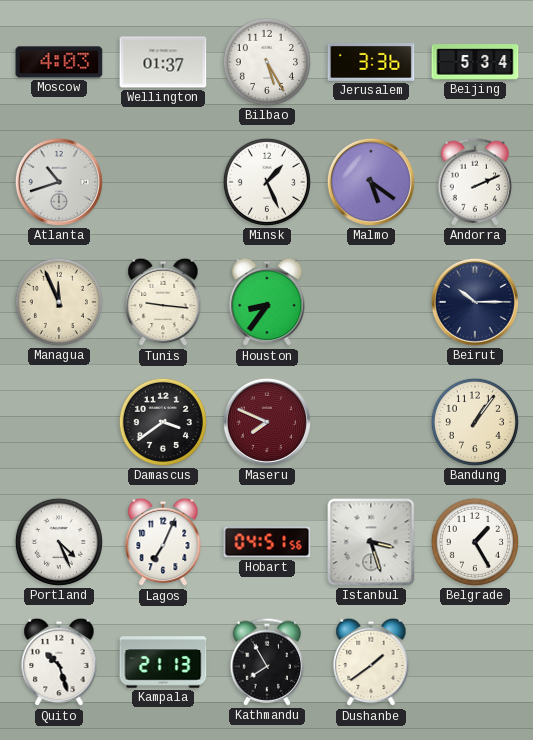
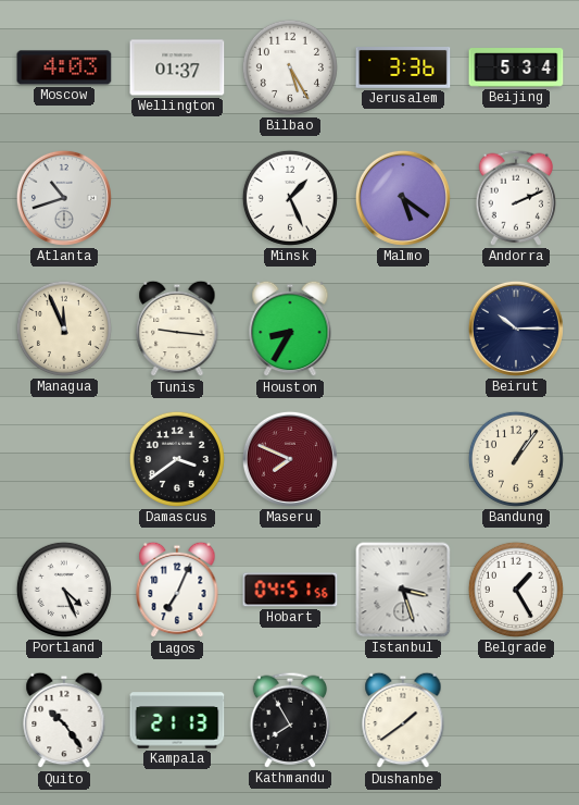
Houston: 8:36 -> 8:35
Quito: 10:27 -> 10:24
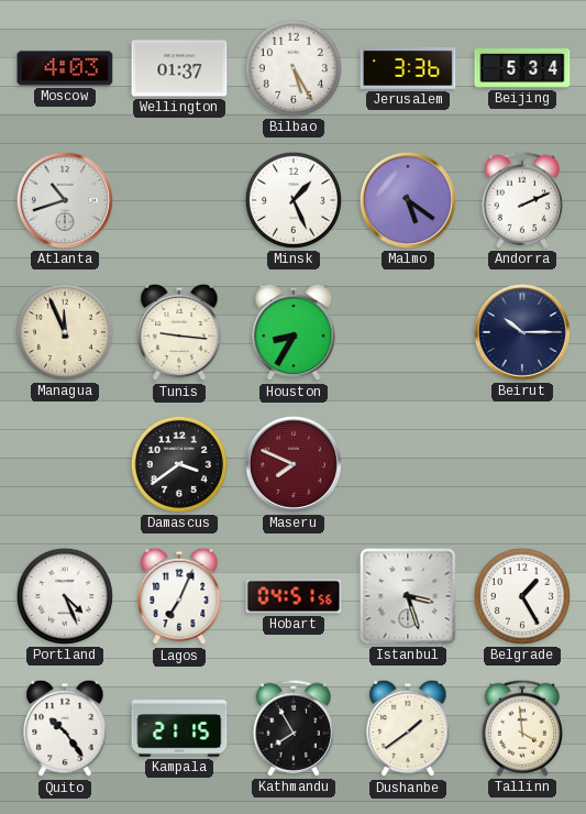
Bandung: 1:06 -> none
Kampala: 21:13 -> 21:15
Tallinn: none -> 3:59
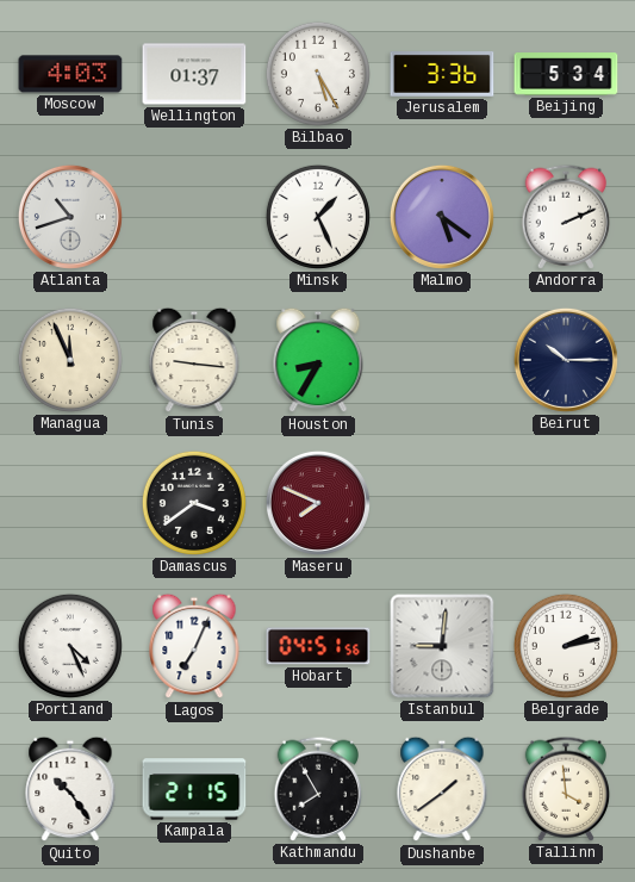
Istanbul: 3:27 -> 9:01
Belgrade: 1:25 -> 2:13
